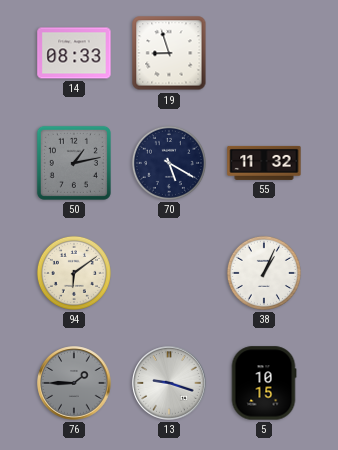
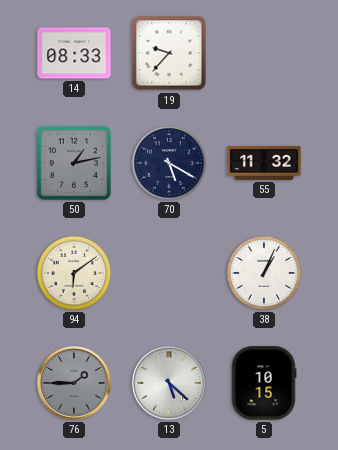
19: 8:57 -> 9:37
13: 9:18 -> 5:22
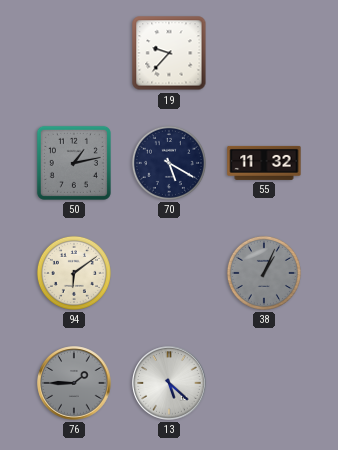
14: 08:33 -> none
38 dial: white -> grey
5: 10:15 -> none
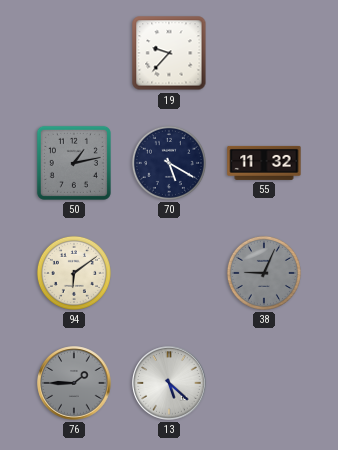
38: 1:04 -> 9:04
